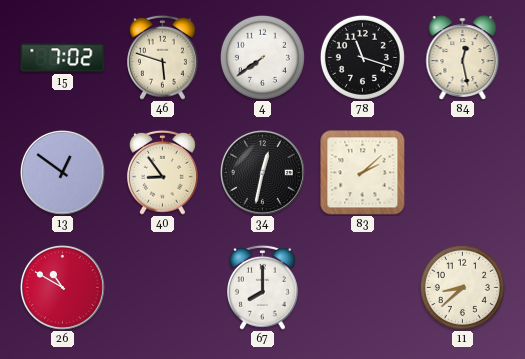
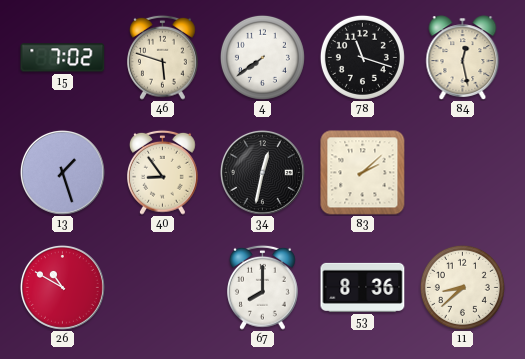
13: 12:51 -> 1:27
53: none -> 8:36
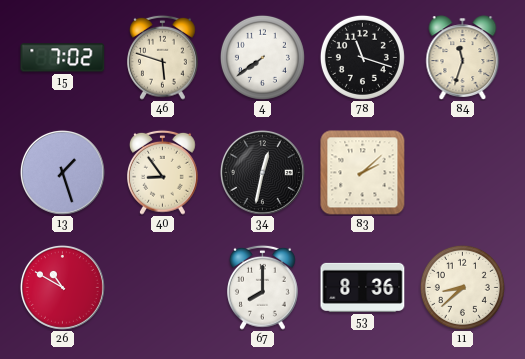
84: 12:28 -> 11:33
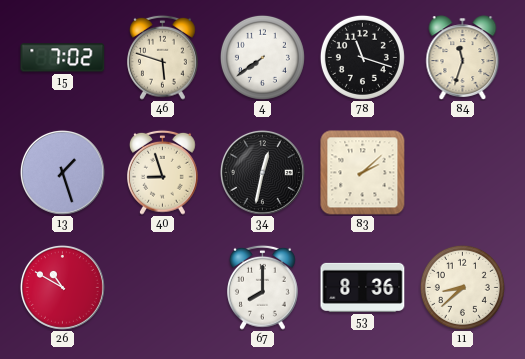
40: 8:54 -> 8:57
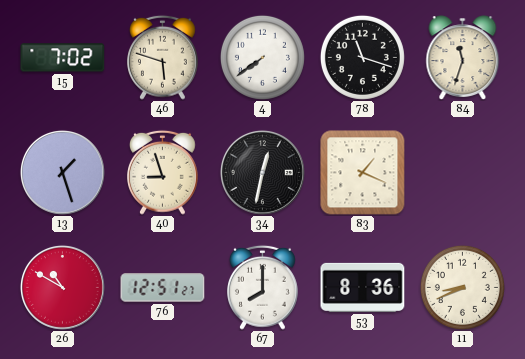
83: 2:08 -> 1:19
76: none -> 12:51
11: 8:38 -> 8:41
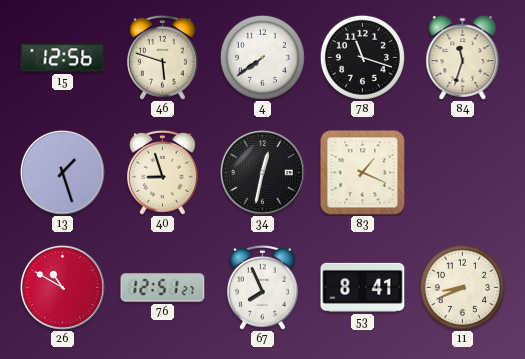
15: 7:02 -> 12:56
67: 8:00 -> 7:56
53: 8:36 -> 8:41
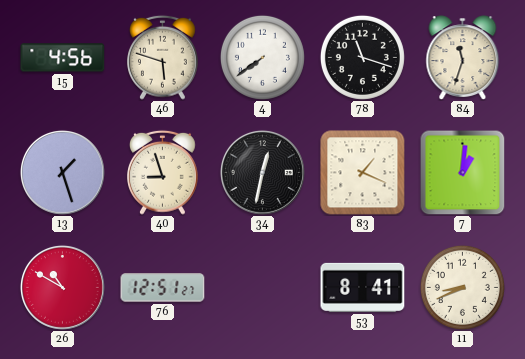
15: 12:56 -> 4:56
7: none -> 1:01
67: 7:56 -> none
